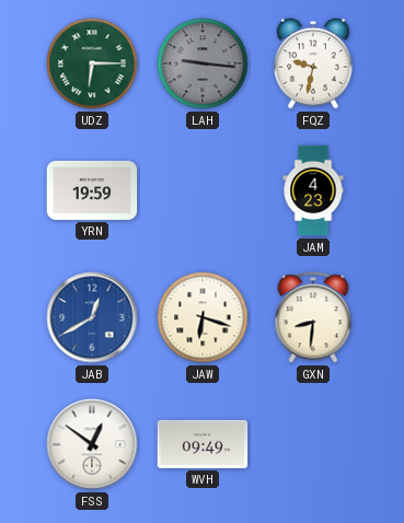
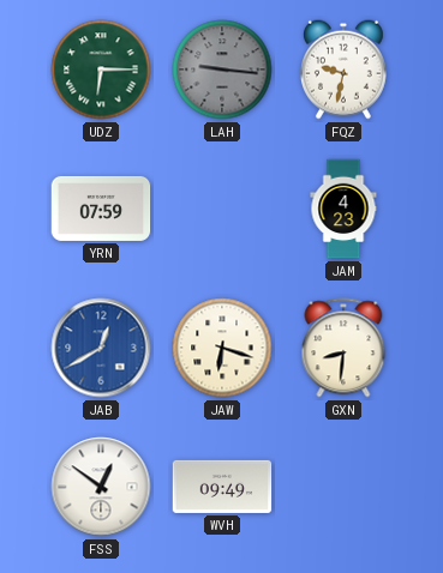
YRN: 19:59 -> 07:59
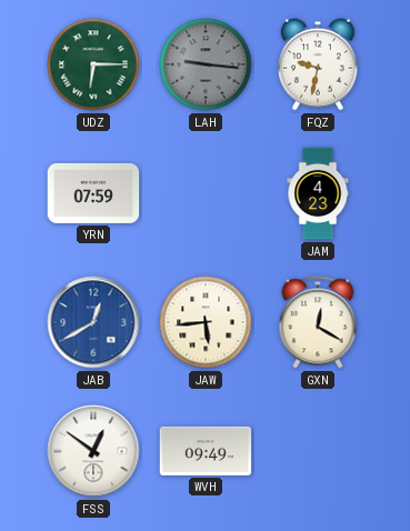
JAW: 6:18 -> 5:44
GXN: 8:31 -> 12:20
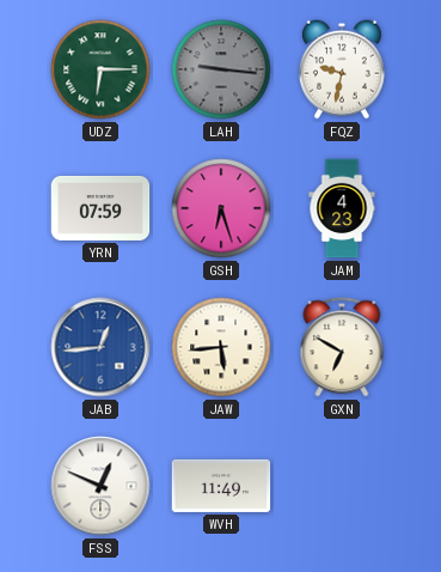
GSH: none -> 6:27
JAB: 12:40 -> 12:44
GXN: 12:20 -> 6:50
FSS: 12:51 -> 12:49
WVH: 09:49 -> 11:49
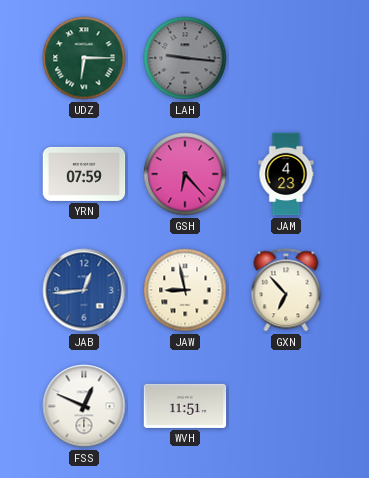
FQZ: 9:32 -> none
GSH: 6:27 -> 6:23
JAW: 5:44 -> 8:58
GXN: 6:50 -> 6:53
WVH: 11:49 -> 11:51
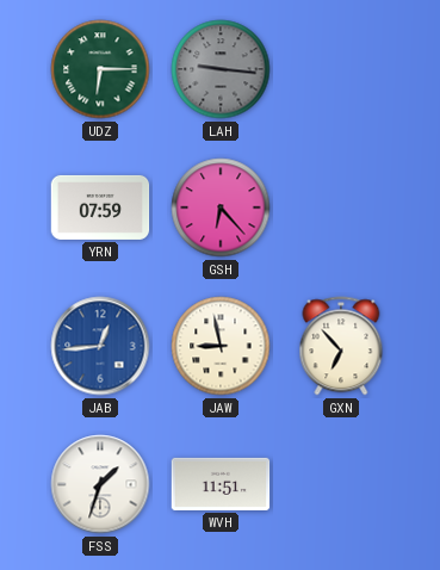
JAM: 4:23 -> none
FSS: 12:49 -> 1:33
